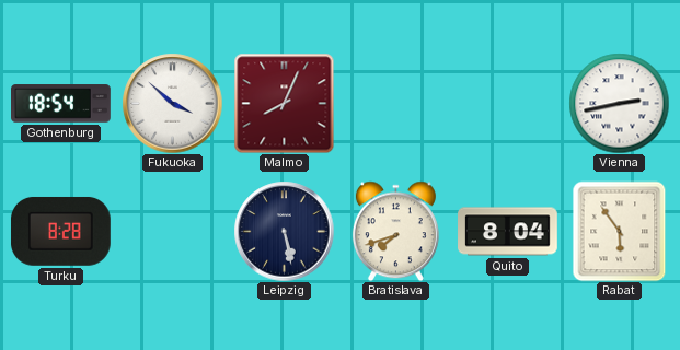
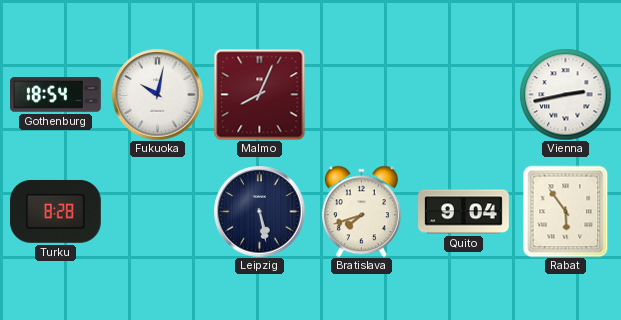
Fukuoka: 3:52 -> 10:02
Quito: 8:04 -> 9:04
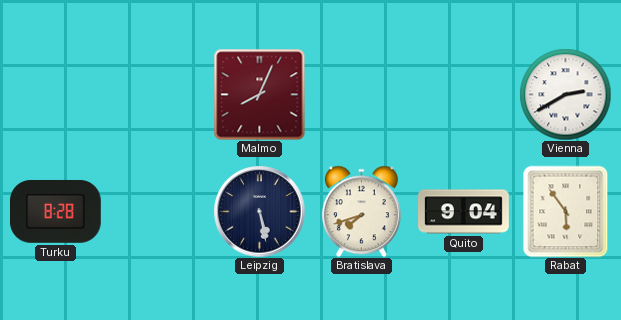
Gothenburg: 18:54 -> none
Fukuoka: 10:02 -> none
Vienna: 2:43 -> 2:40
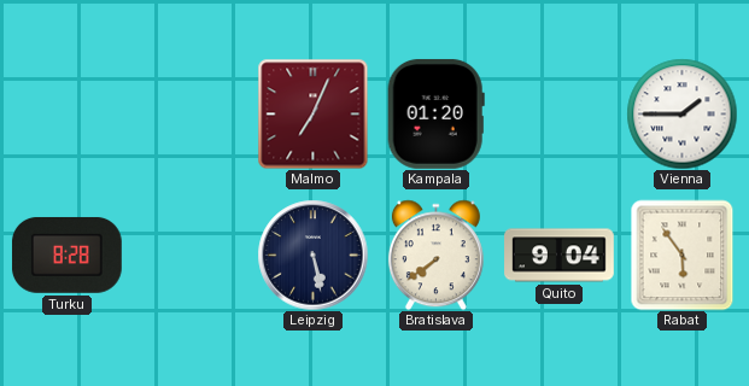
Malmo: 8:04 -> 7:04
Kampala: none -> 01:20
Vienna: 2:40 -> 1:45
Bratislava: 7:42 -> 7:39
